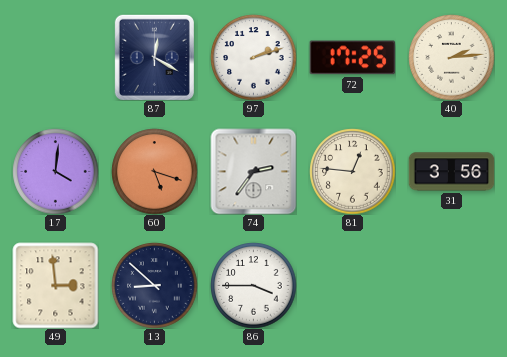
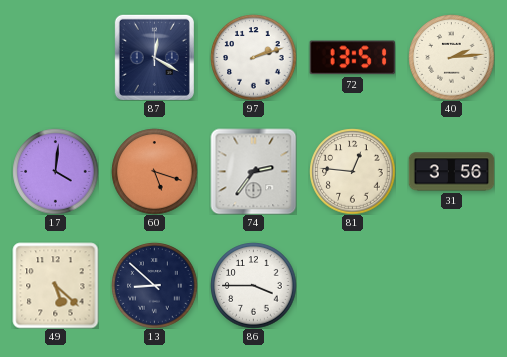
72: 17:25 -> 13:51
49: 2:59 -> 5:22
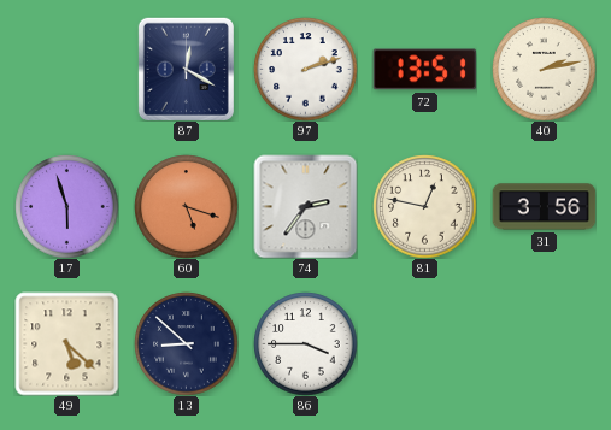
40: 2:14 -> 2:13
17: 4:01 -> 5:57
81: 12:46 -> 12:47
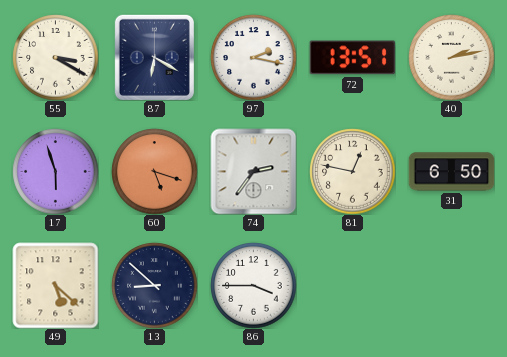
55: none -> 3:20
87: 12:20 -> 6:20
97: 2:12 -> 2:17
31: 3:56 -> 6:50
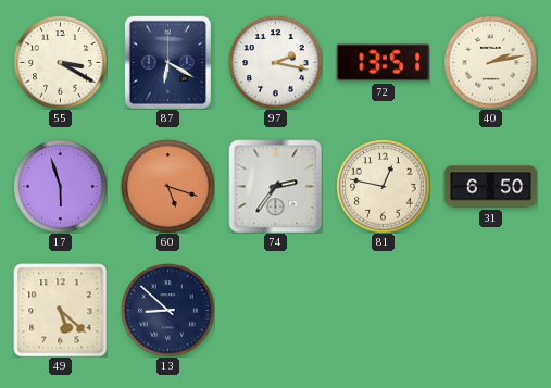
86: 3:45 -> none
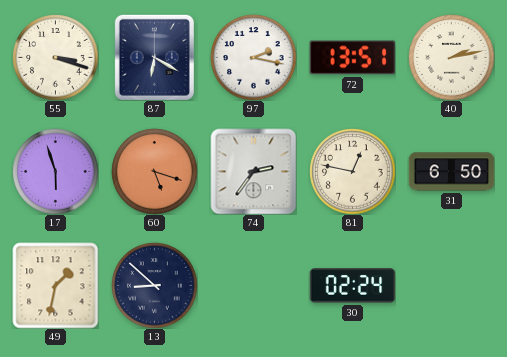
55: 3:20 -> 3:18
49: 5:22 -> 1:32
30: none -> 02:24
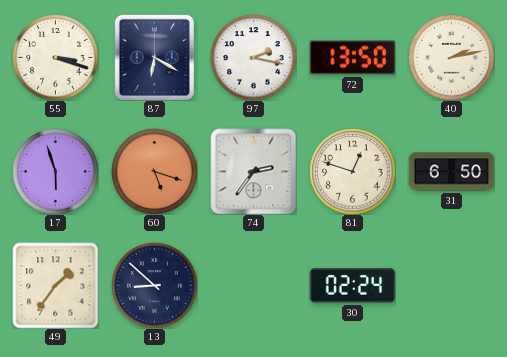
72: 13:51 -> 13:50
81: 12:47 -> 12:48
49: 1:32 -> 1:36
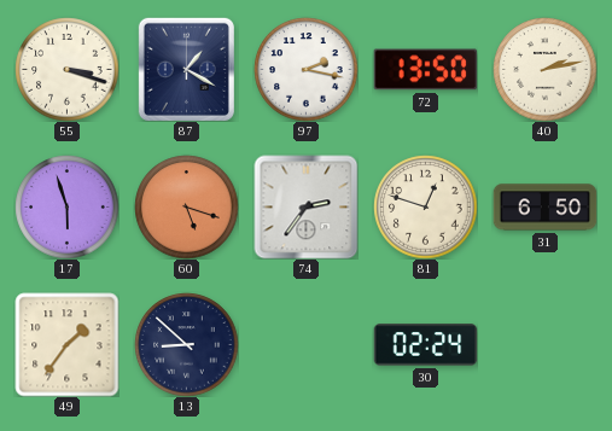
87: 6:20 -> 1:20
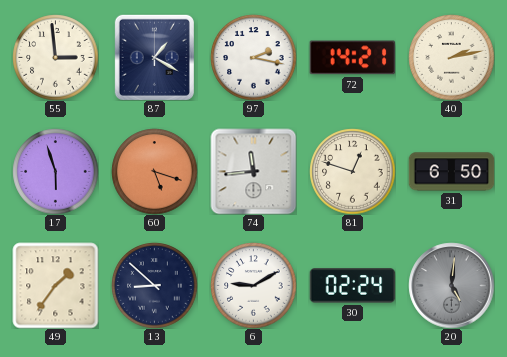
55: 3:18 -> 2:59
72: 13:50 -> 14:21
74: 2:36 -> 11:44
6: none -> 9:10
20: none -> 5:01
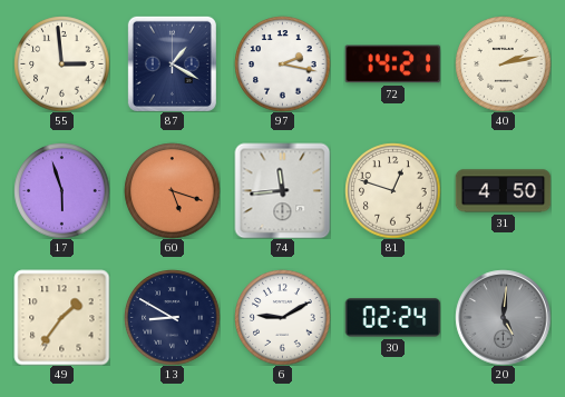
31: 6:50 -> 4:50
13: 8:52 -> 8:50
